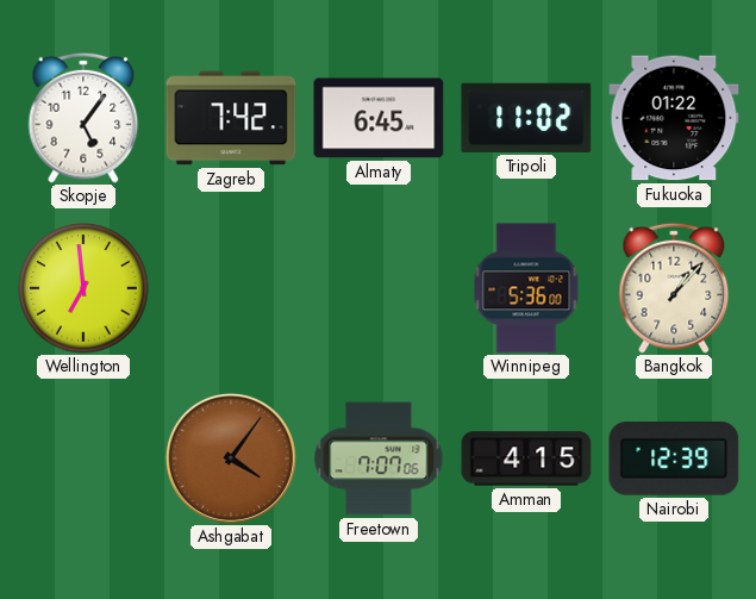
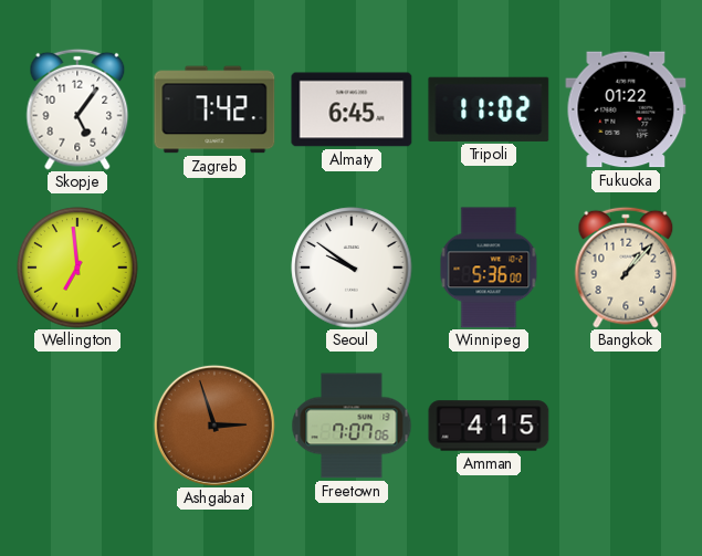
Seoul: none -> 9:51
Ashgabat: 4:06 -> 2:57
Nairobi: 12:39 -> none
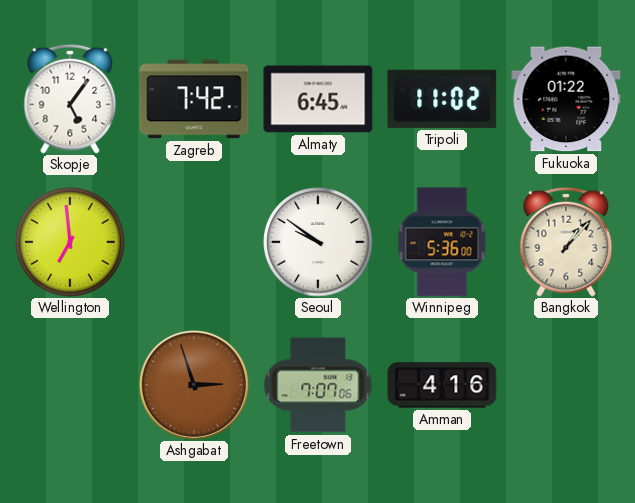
Amman: 4:15 -> 4:16
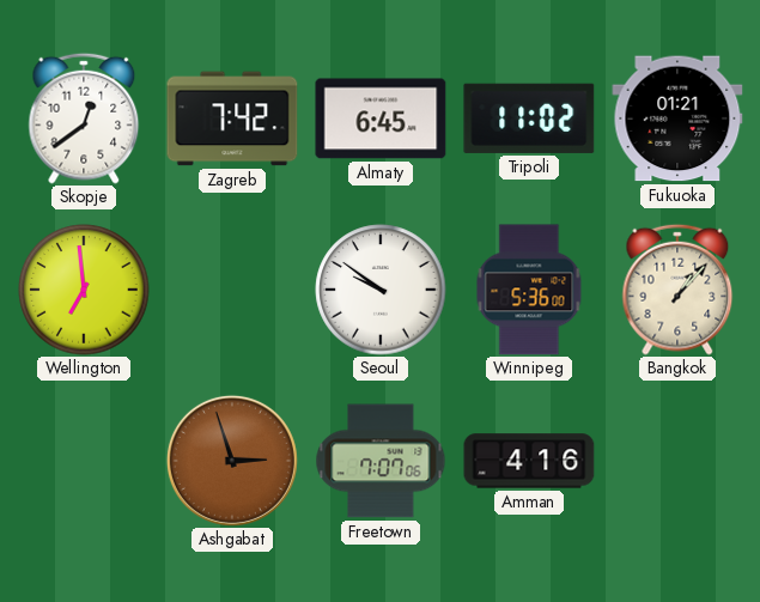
Skopje: 5:06 -> 12:39
Fukuoka: 01:22 -> 01:21
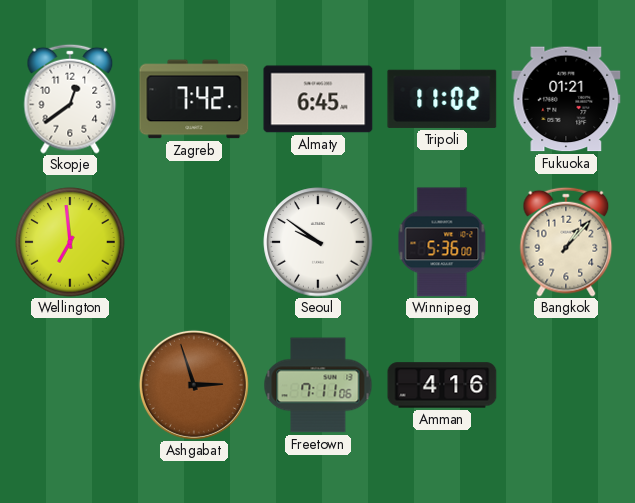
Freetown: 7:07 -> 7:11
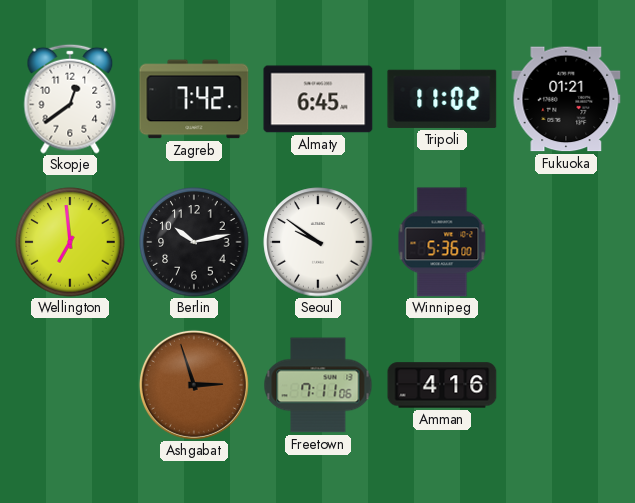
Berlin: none -> 10:13
Bangkok: 1:07 -> none
